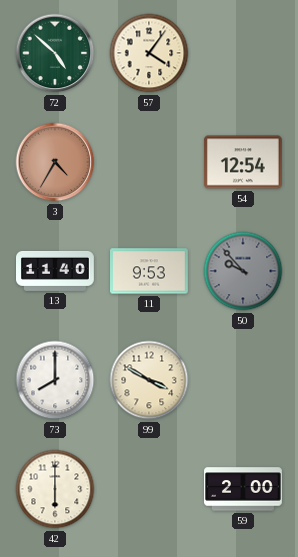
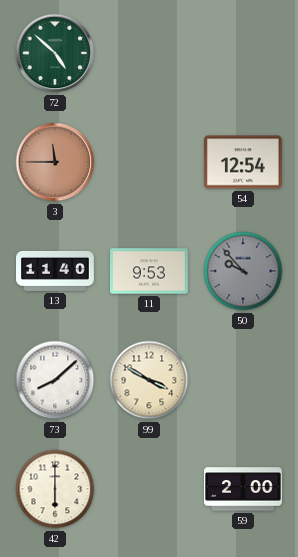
57: 4:06 -> none
3: 4:35 -> 11:45
73: 8:00 -> 8:08
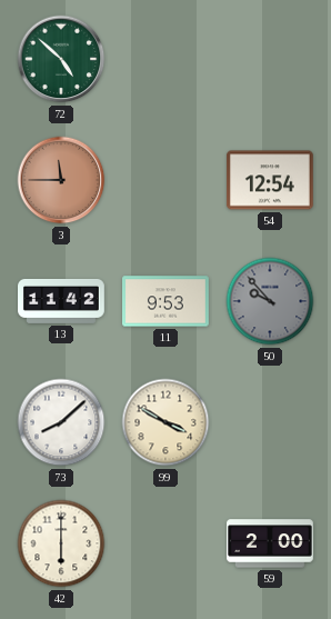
13: 11:40 -> 11:42
